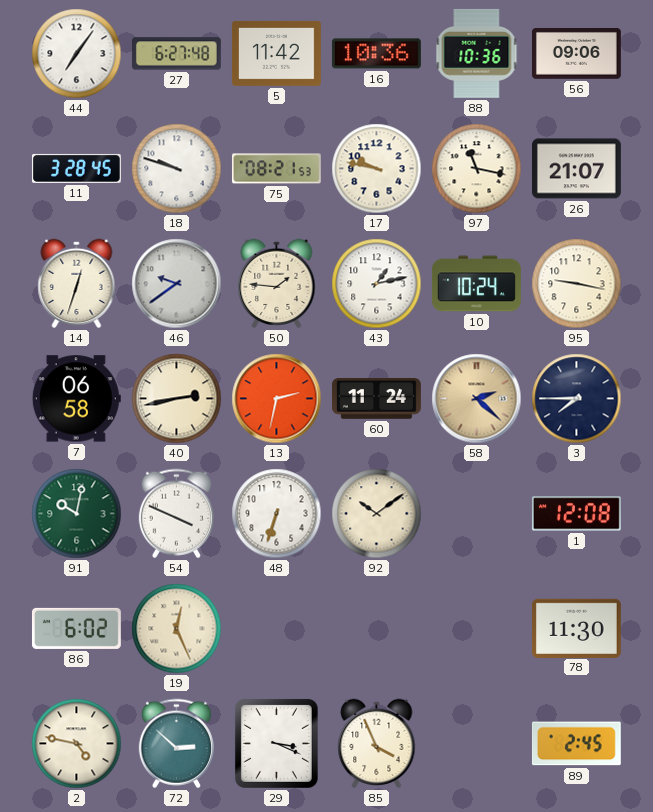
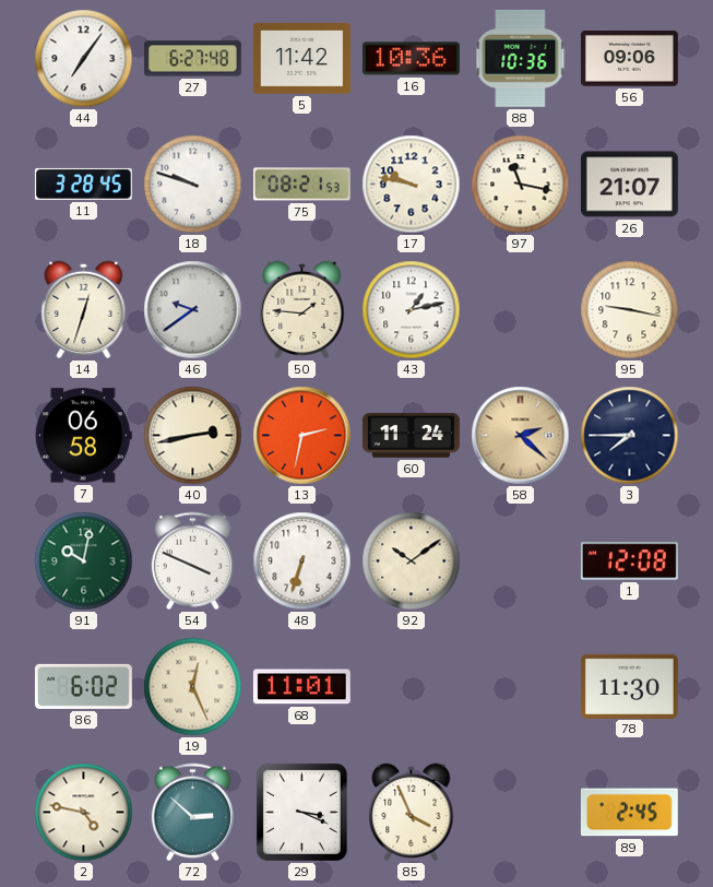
10: 10:24 -> none
68: none -> 11:01
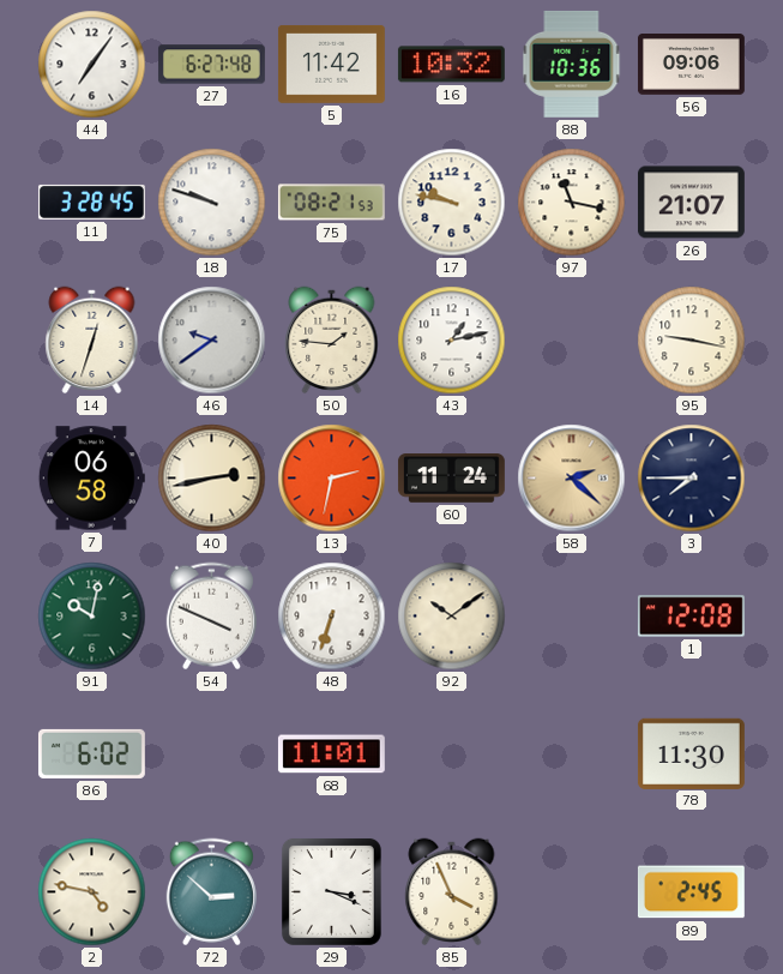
16: 10:36 -> 10:32
19: 12:26 -> none
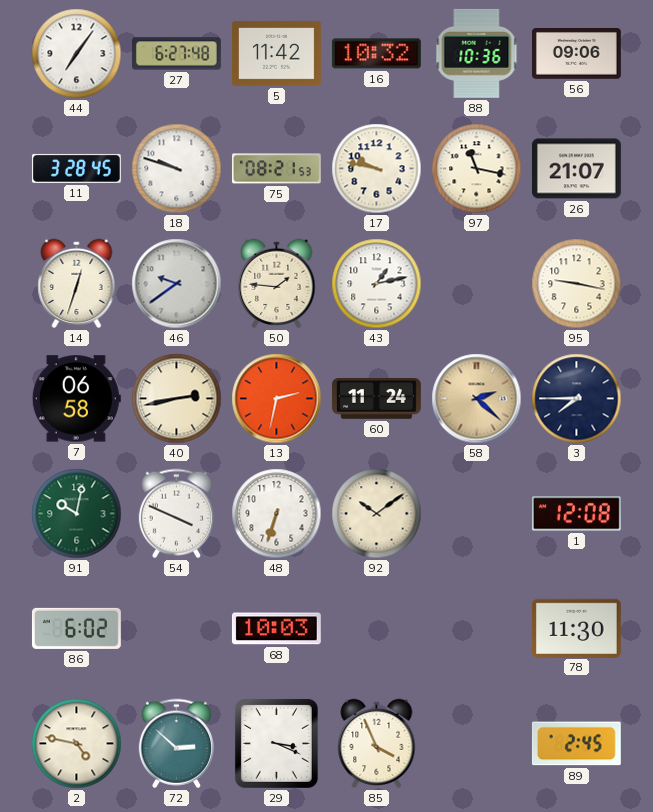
68: 11:01 -> 10:03
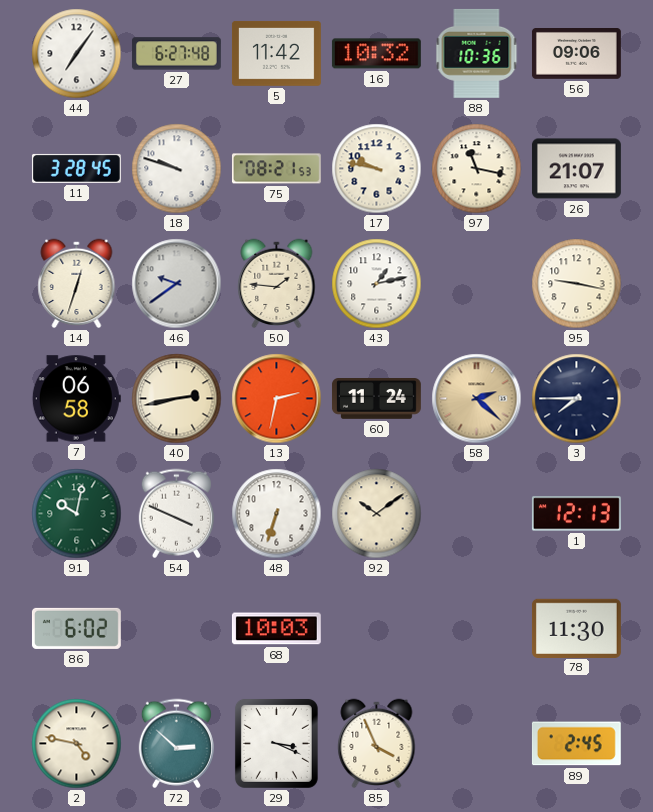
1: 12:08 -> 12:13
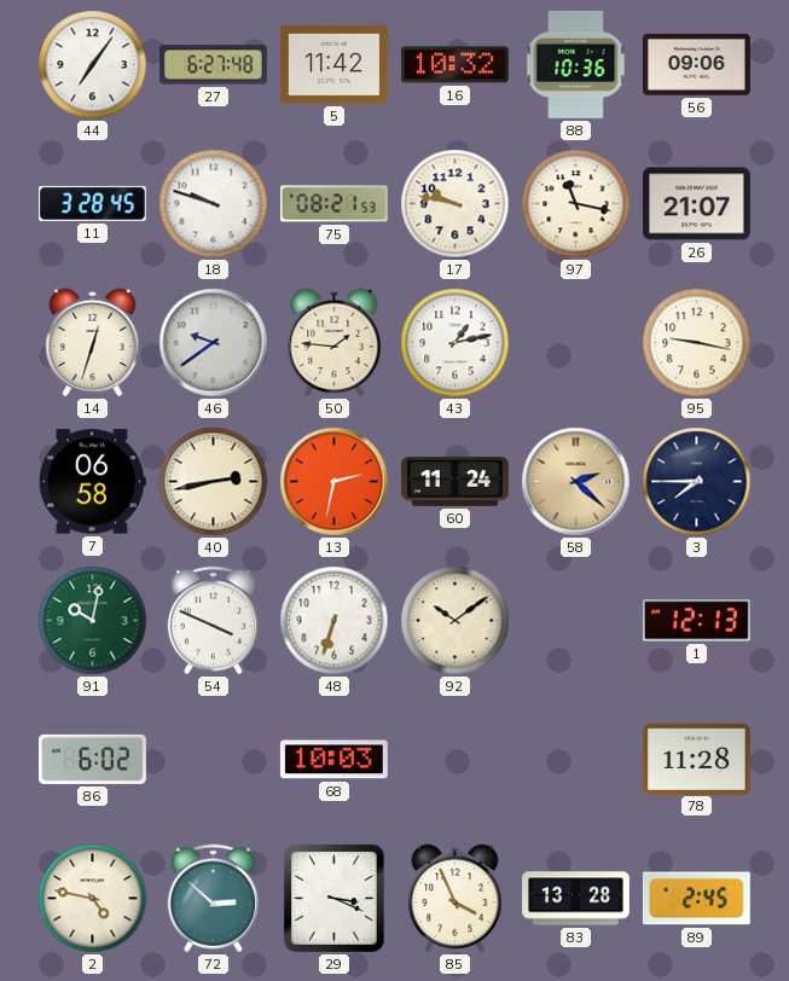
78: 11:30 -> 11:28
83: none -> 13:28
